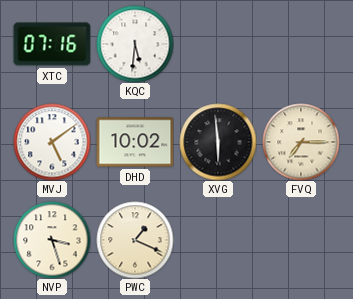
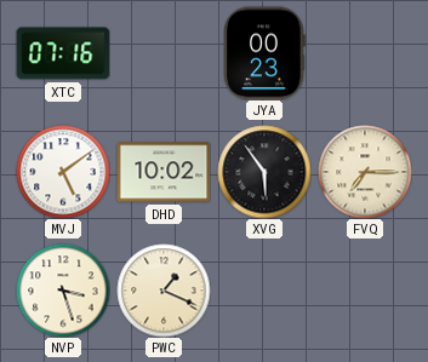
KQC: 5:31 -> none
JYA: none -> 00:23
XVG: 5:59 -> 5:54
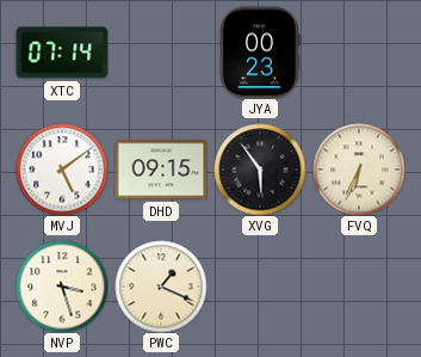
XTC: 07:16 -> 07:14
DHD: 10:02 -> 09:15
FVQ: 7:15 -> 6:34
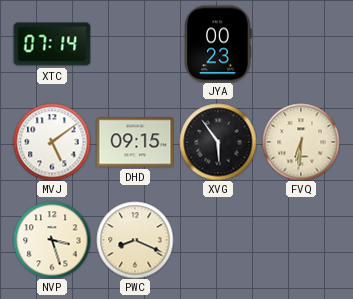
FVQ: 6:34 -> 6:31
PWC: 1:19 -> 8:19
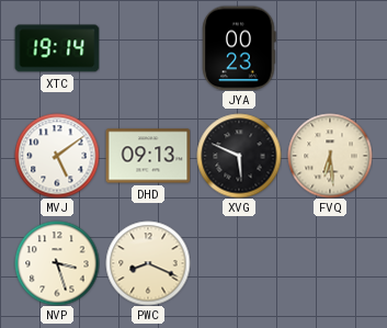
XTC: 07:14 -> 19:14
DHD: 09:15 -> 09:13
XVG: 5:54 -> 5:49
FVQ: 6:31 -> 6:29
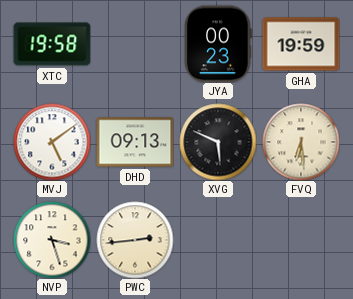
XTC: 19:14 -> 19:58
GHA: none -> 19:59
PWC: 8:19 -> 2:44
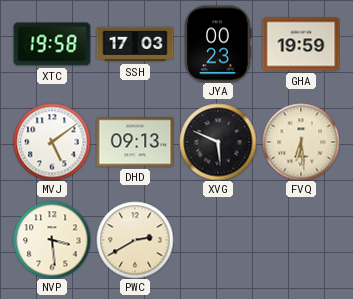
SSH: none -> 17:03
NVP: 3:27 -> 3:29
PWC: 2:44 -> 2:40
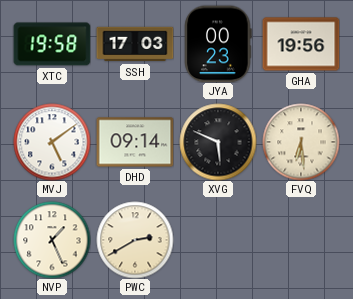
GHA: 19:59 -> 19:56
DHD: 09:13 -> 09:14
NVP: 3:29 -> 1:26
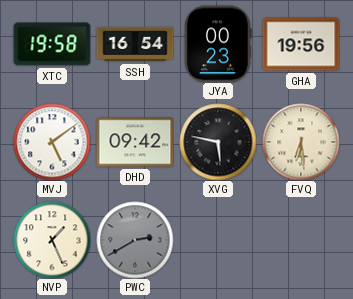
SSH: 17:03 -> 16:54
DHD: 09:14 -> 09:42
XVG: 5:49 -> 5:47
PWC dial: cream -> grey
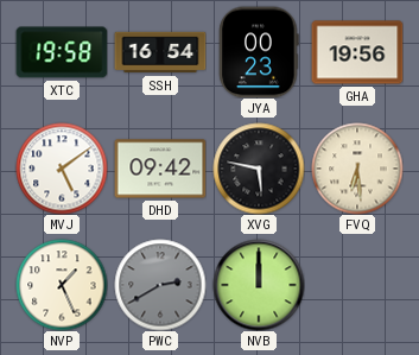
NVB: none -> 12:00
